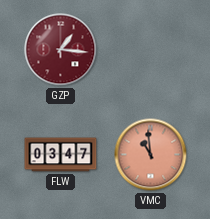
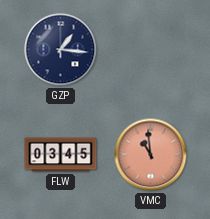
GZP dial: burgundy -> navy
FLW: 03:47 -> 03:45
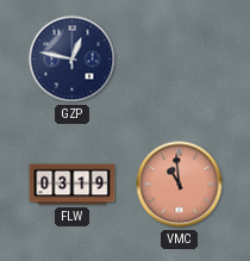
GZP: 1:16 -> 12:47
FLW: 03:45 -> 03:19
